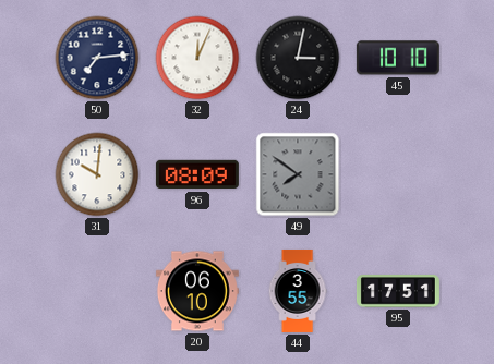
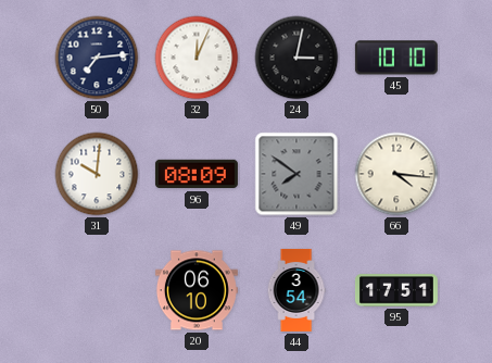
66: none -> 4:16
44: 3:55 -> 3:54
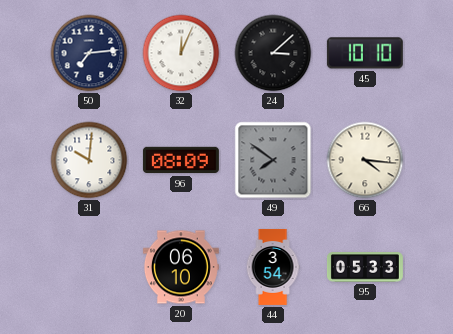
24: 3:02 -> 3:08
95: 17:51 -> 05:33
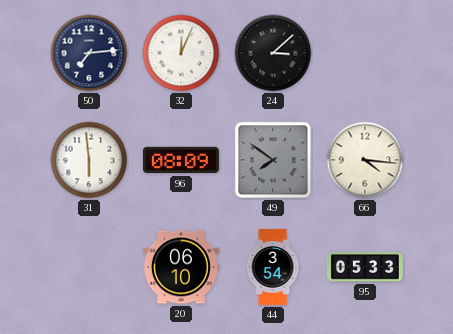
45: 10:10 -> none
31: 10:01 -> 5:59
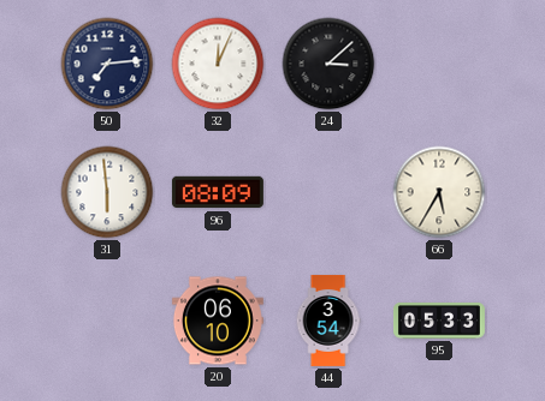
49: 7:51 -> none
66: 4:16 -> 5:35
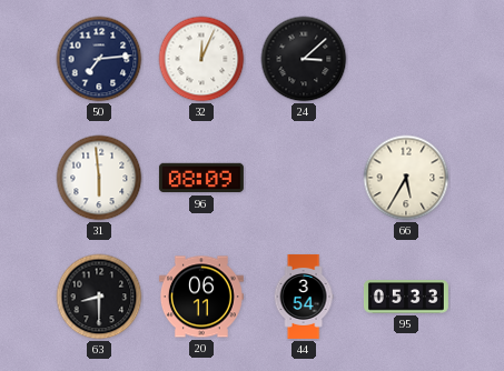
63: none -> 8:30
20: 06:10 -> 06:11
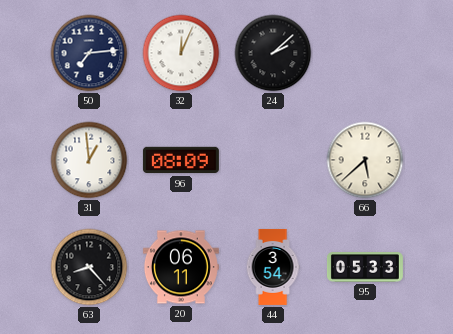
24: 3:08 -> 2:08
31: 5:59 -> 12:59
66: 5:35 -> 5:38
63: 8:30 -> 8:23
